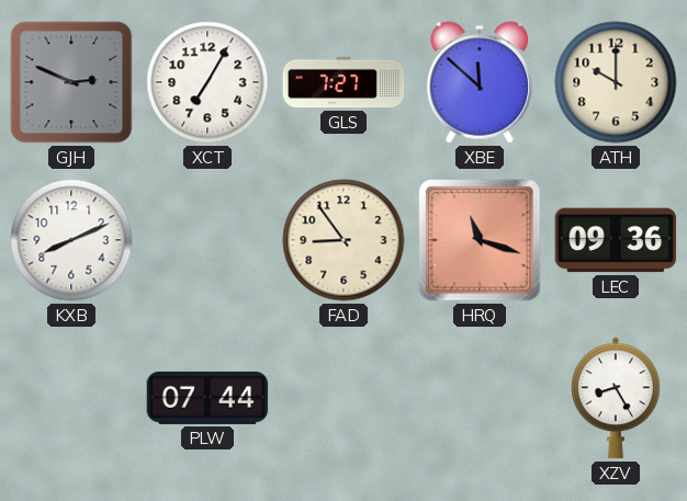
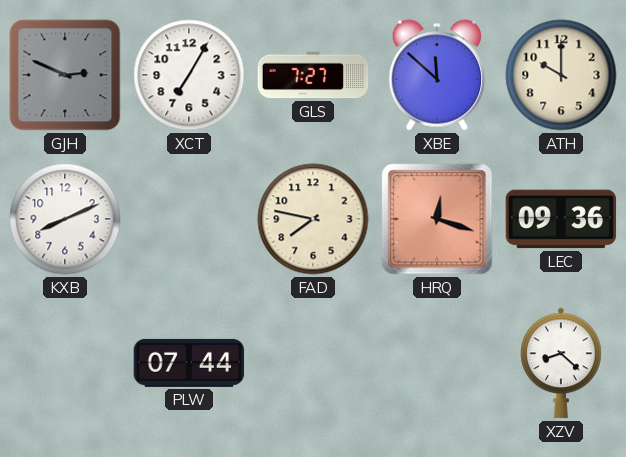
FAD: 8:54 -> 7:47
HRQ: 11:18 -> 12:18
XZV: 8:25 -> 8:22
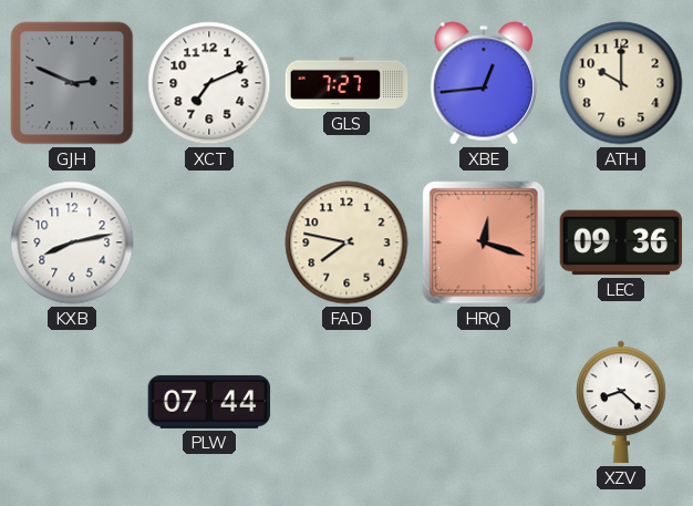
XCT: 7:05 -> 7:11
XBE: 11:52 -> 12:44
KXB: 8:11 -> 8:13
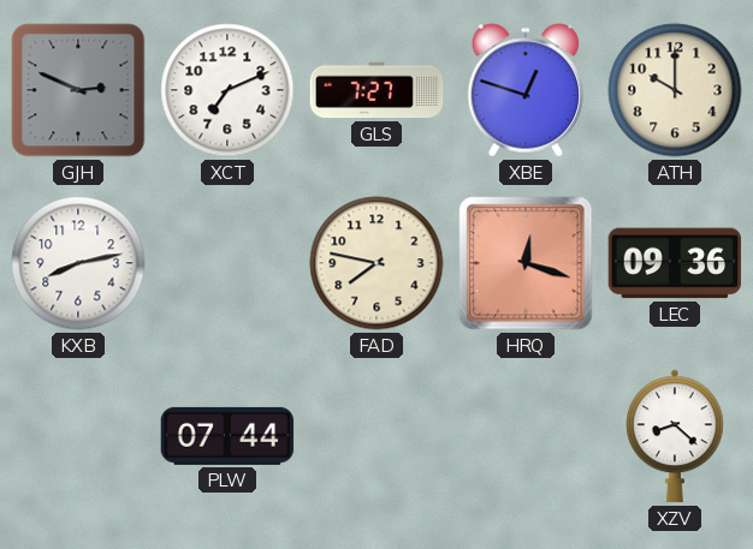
XBE: 12:44 -> 12:48
